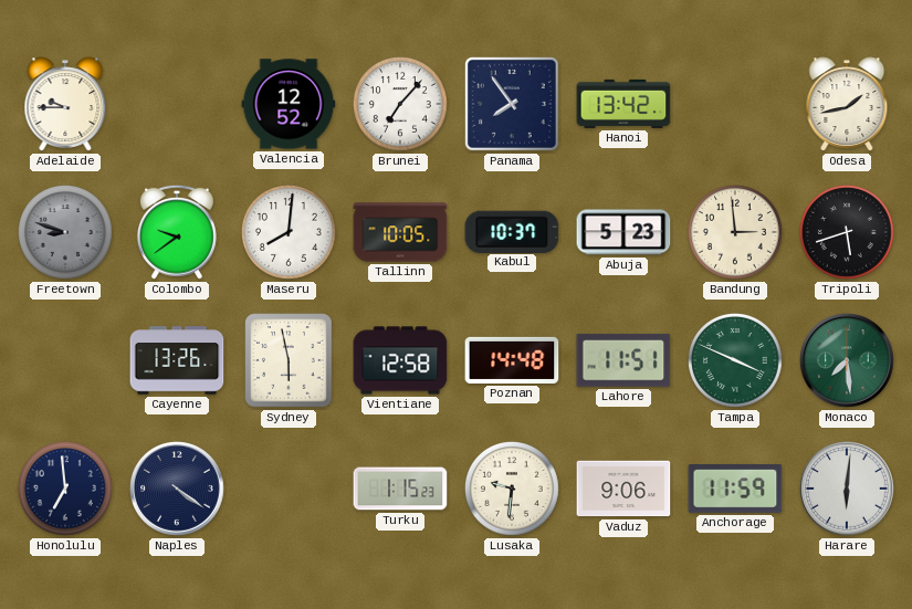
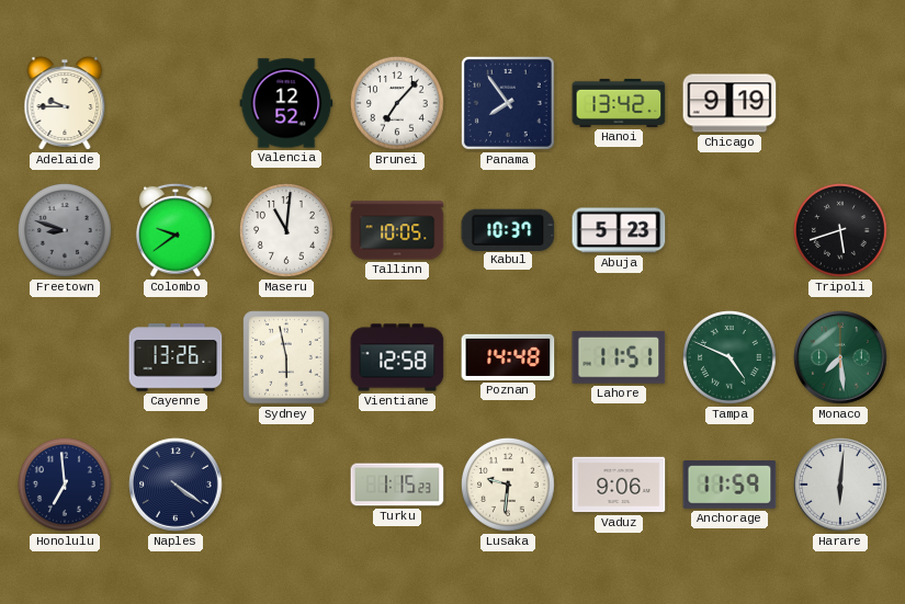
Chicago: none -> 9:19
Odesa: 1:43 -> none
Maseru: 8:01 -> 11:01
Bandung: 2:59 -> none
Tampa: 3:49 -> 4:49
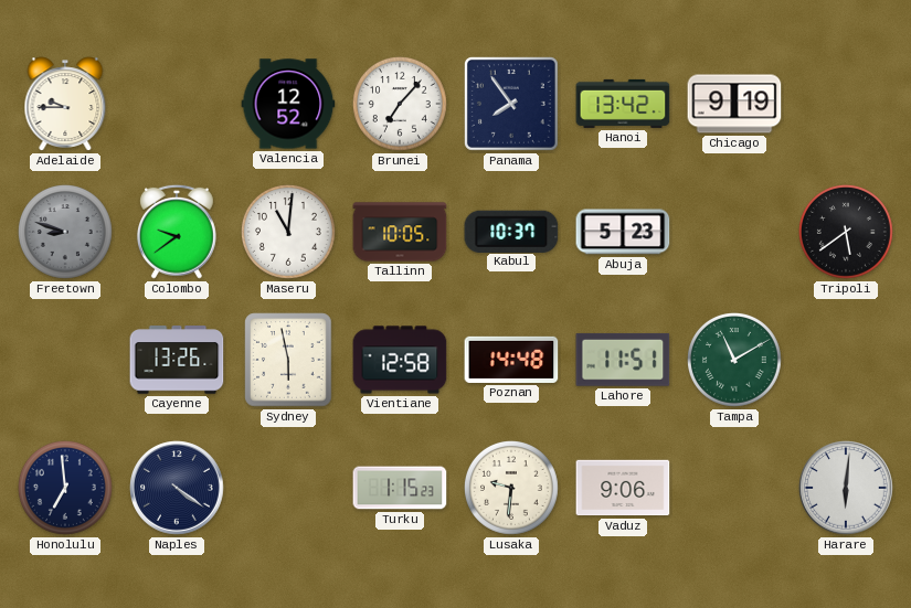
Tripoli: 5:42 -> 5:39
Tampa: 4:49 -> 11:10
Monaco: 7:29 -> none
Anchorage: 11:59 -> none
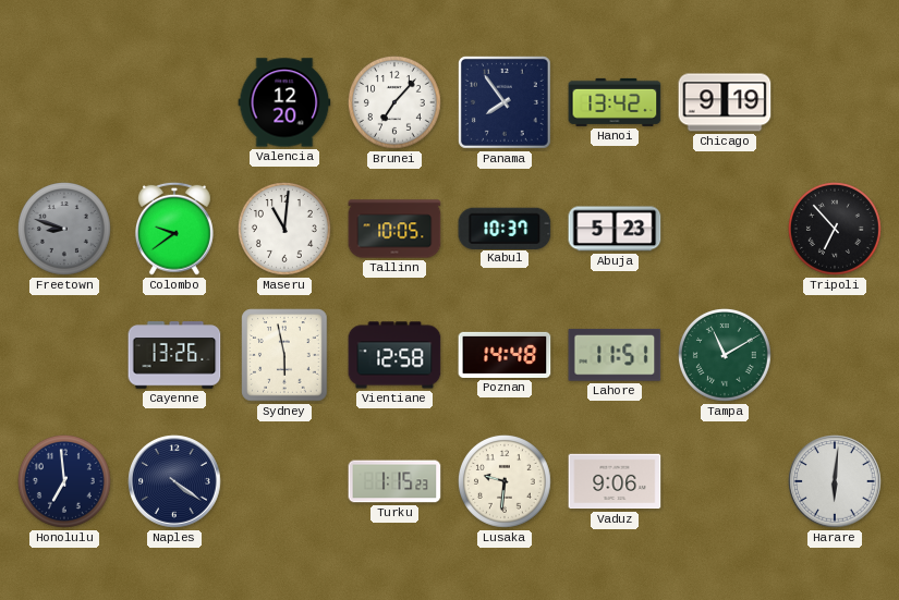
Adelaide: 9:45 -> none
Valencia: 12:52 -> 12:20
Tripoli: 5:39 -> 6:53
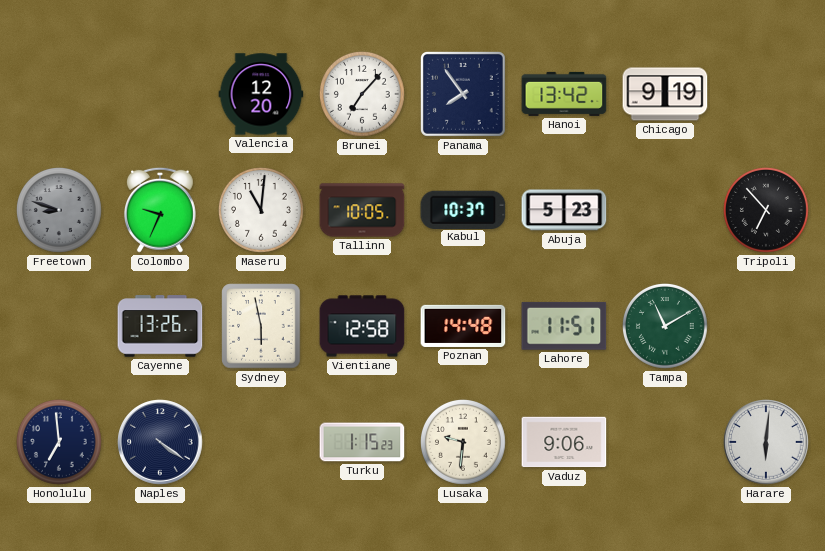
Colombo: 9:39 -> 9:34
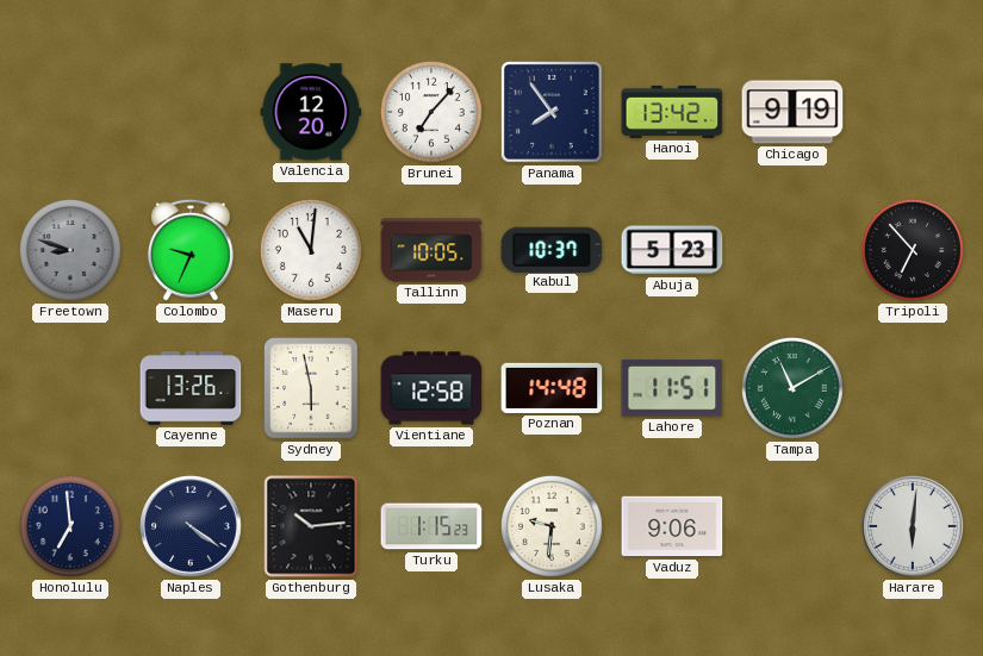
Gothenburg: none -> 10:14
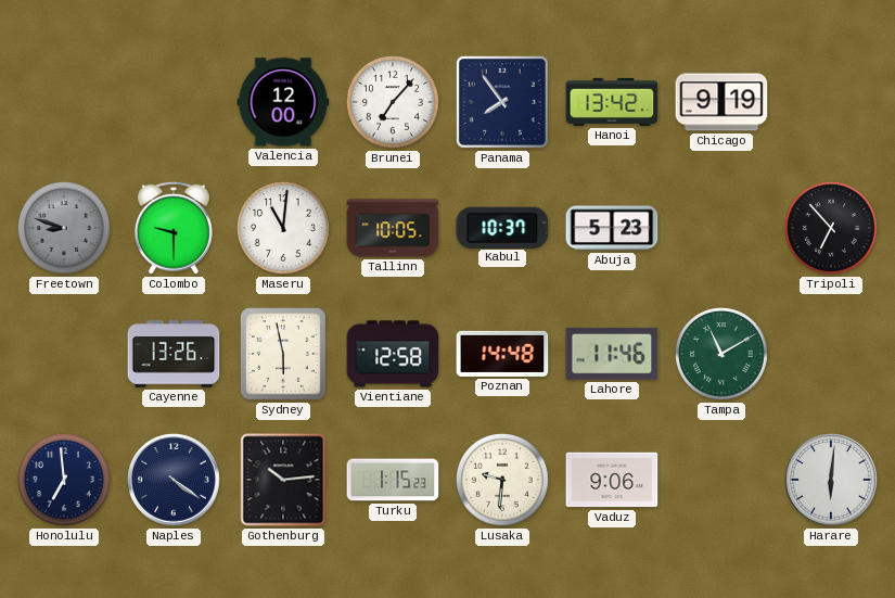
Valencia: 12:20 -> 12:00
Colombo: 9:34 -> 9:30
Lahore: 11:51 -> 11:46
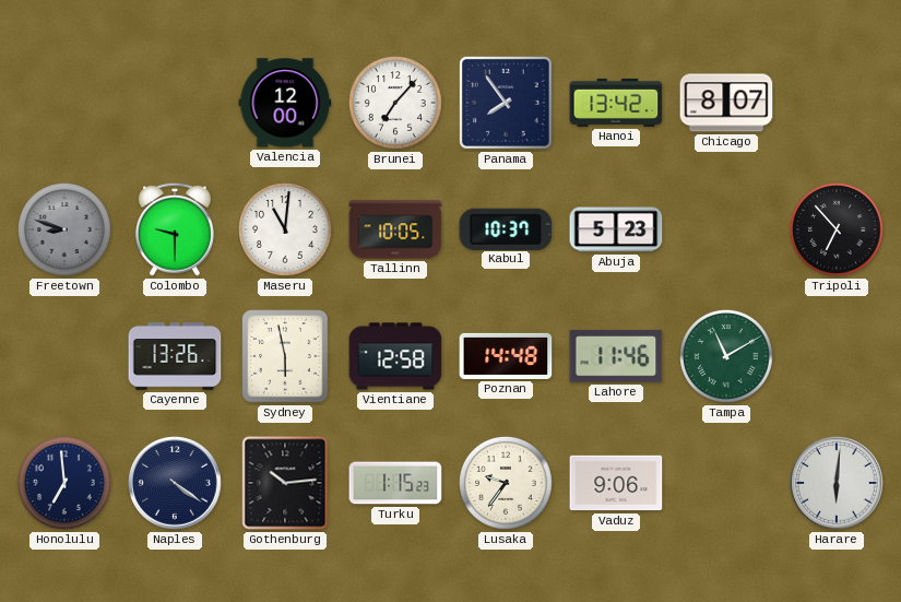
Chicago: 9:19 -> 8:07
Lusaka: 9:31 -> 9:36
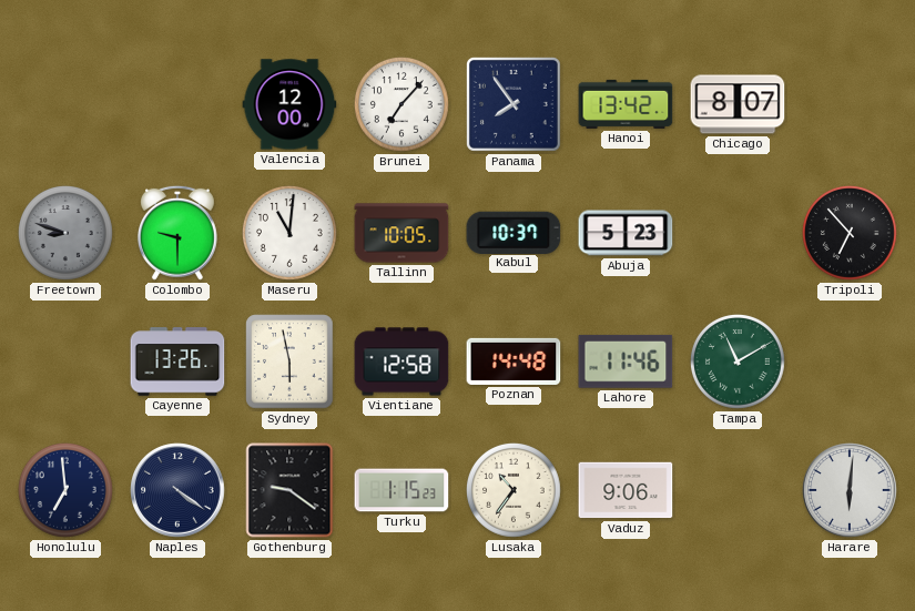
Gothenburg: 10:14 -> 9:21
Lusaka: 9:36 -> 10:36
